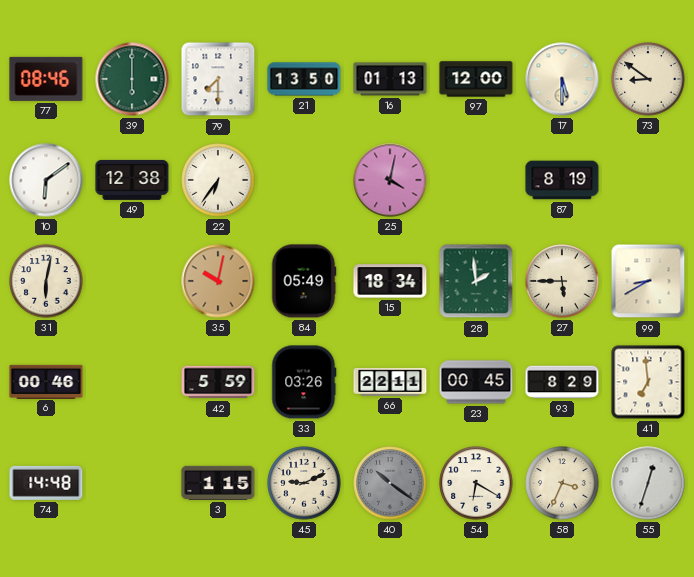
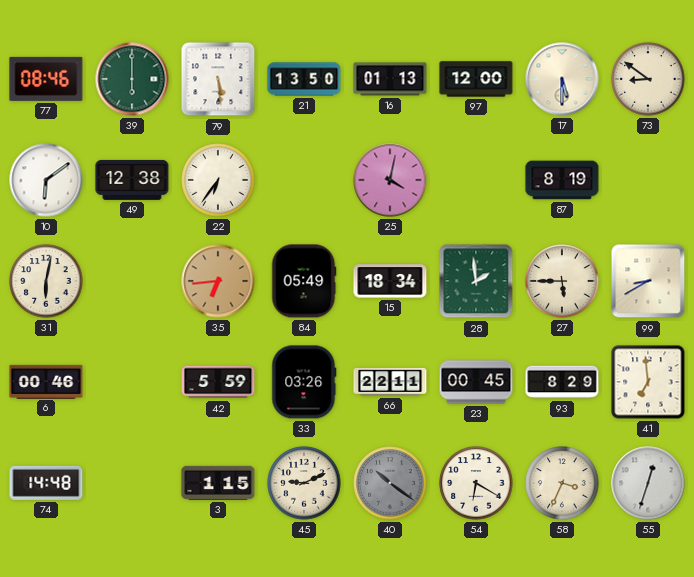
79: 7:30 -> 5:29
35: 10:02 -> 6:44
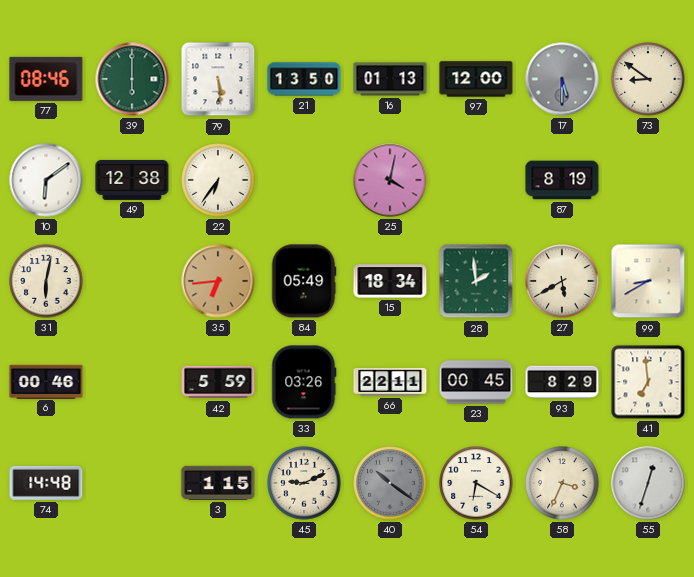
17 dial: cream -> grey
27: 5:45 -> 5:40
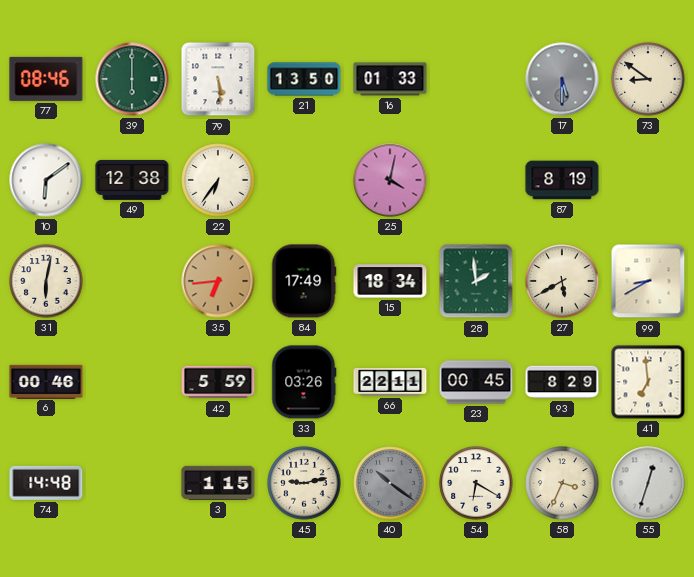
16: 01:13 -> 01:33
97: 12:00 -> none
84: 05:49 -> 17:49
45: 9:11 -> 9:13
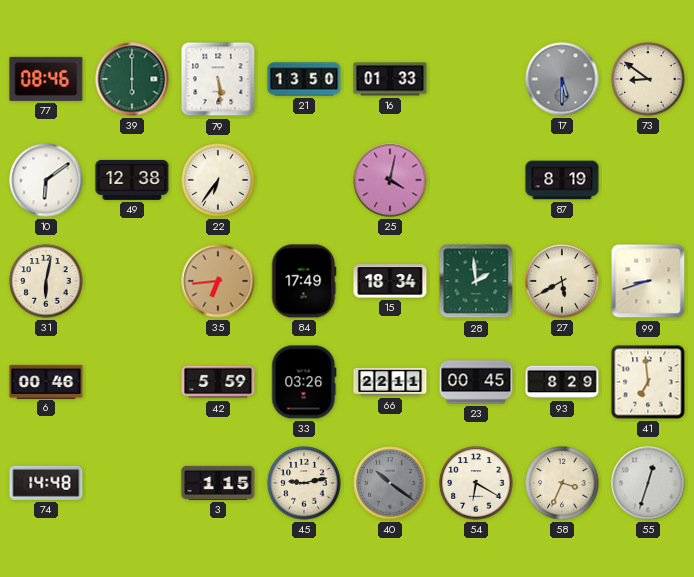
99: 8:40 -> 8:42
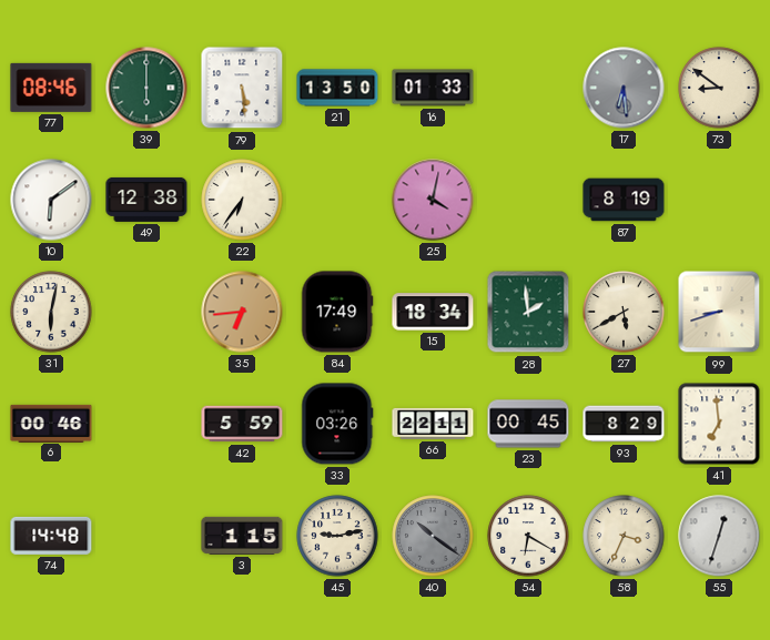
17: 5:30 -> 6:29
